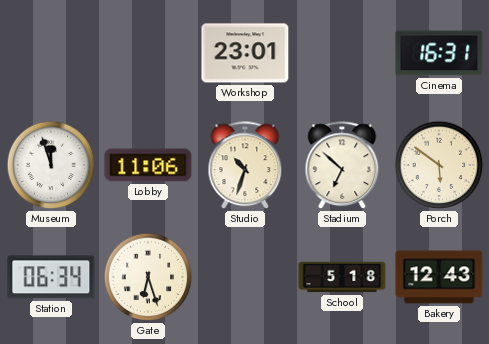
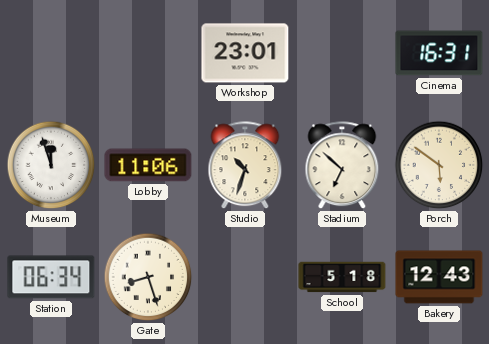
Gate: 6:27 -> 8:27
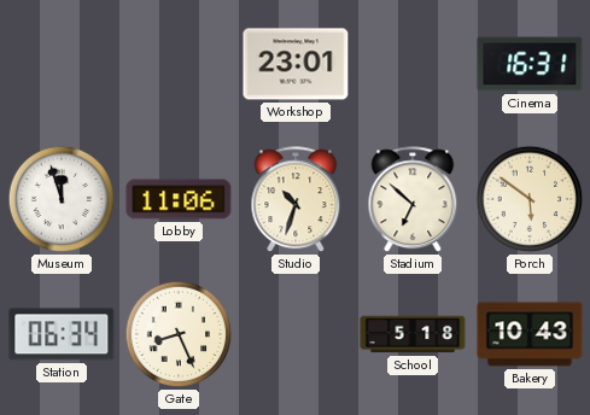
Gate: 8:27 -> 8:26
Bakery: 12:43 -> 10:43
